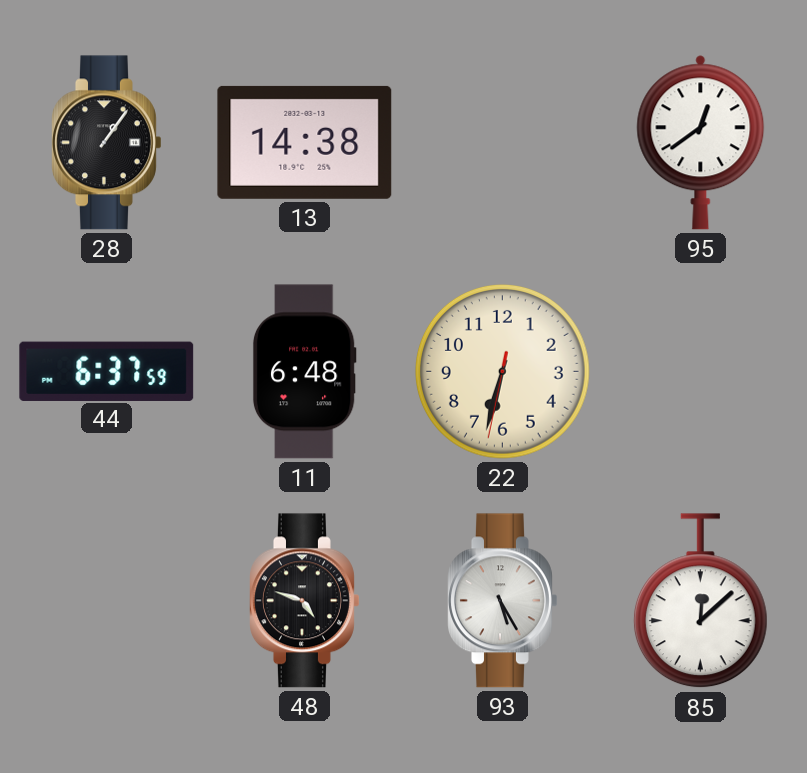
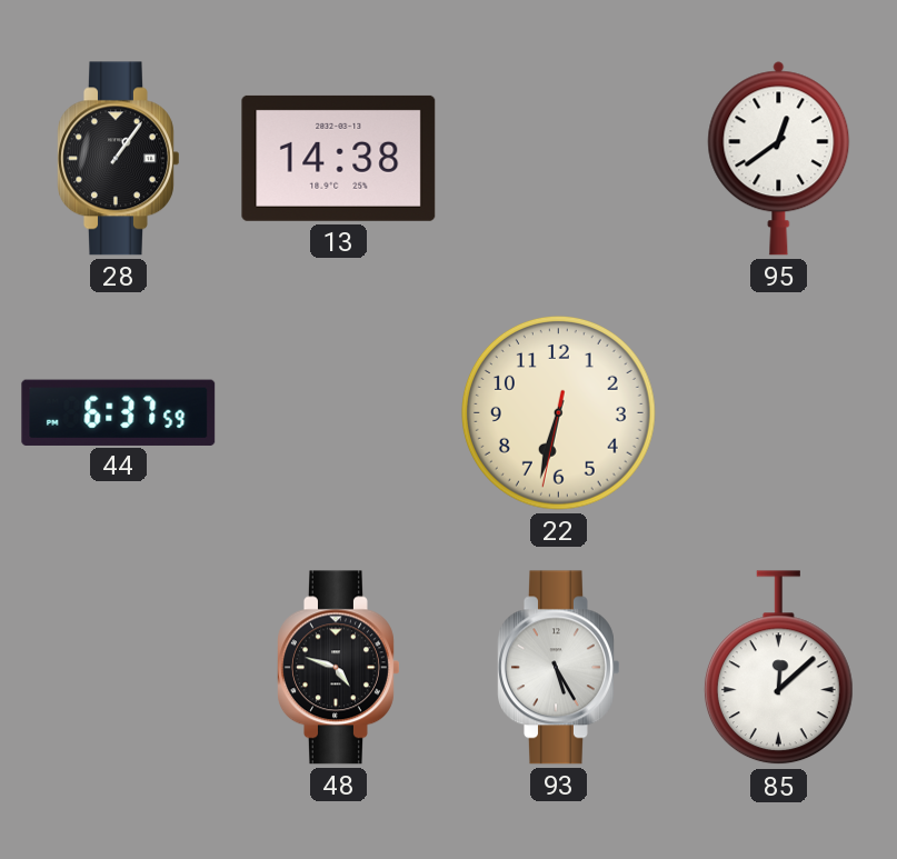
11: 6:48 -> none
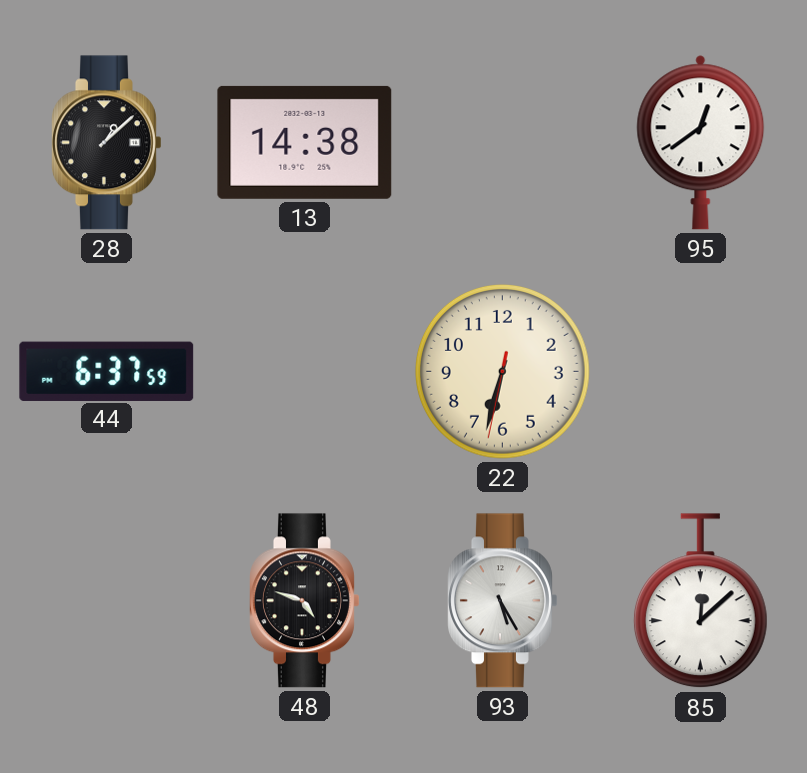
28: 1:06 -> 1:08
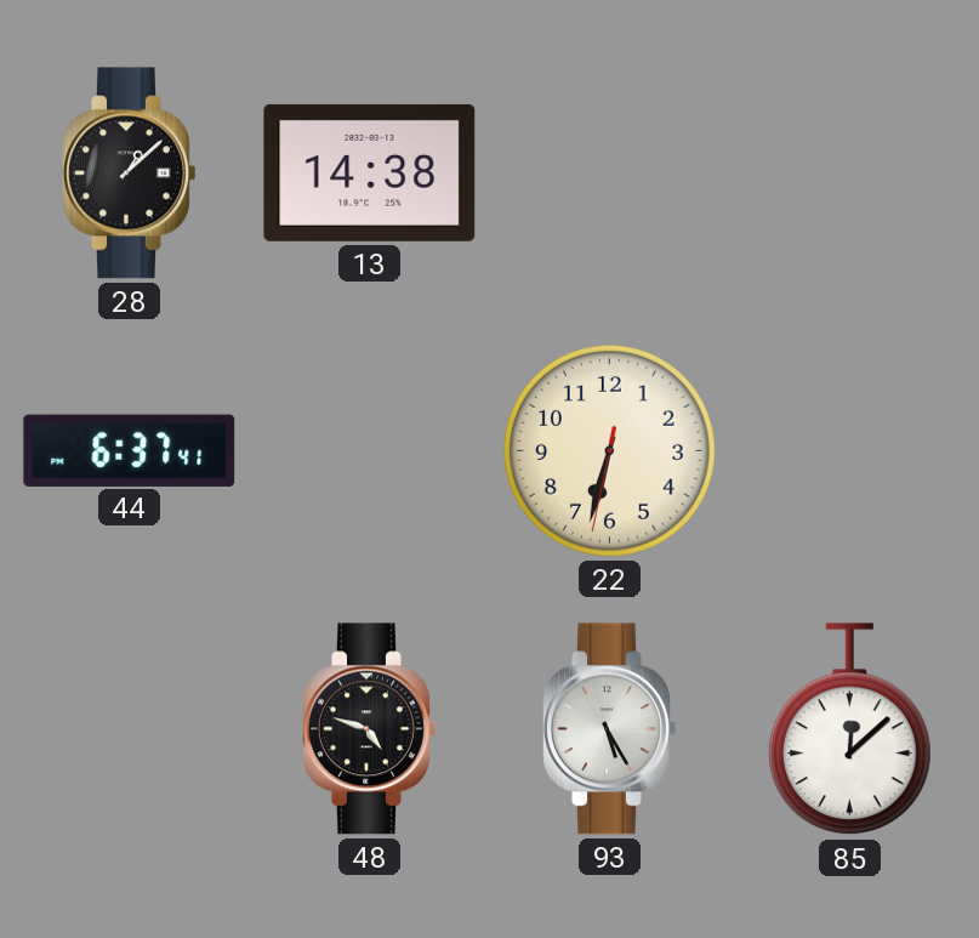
95: 12:39 -> none
44: 6:37:59 -> 6:37:41
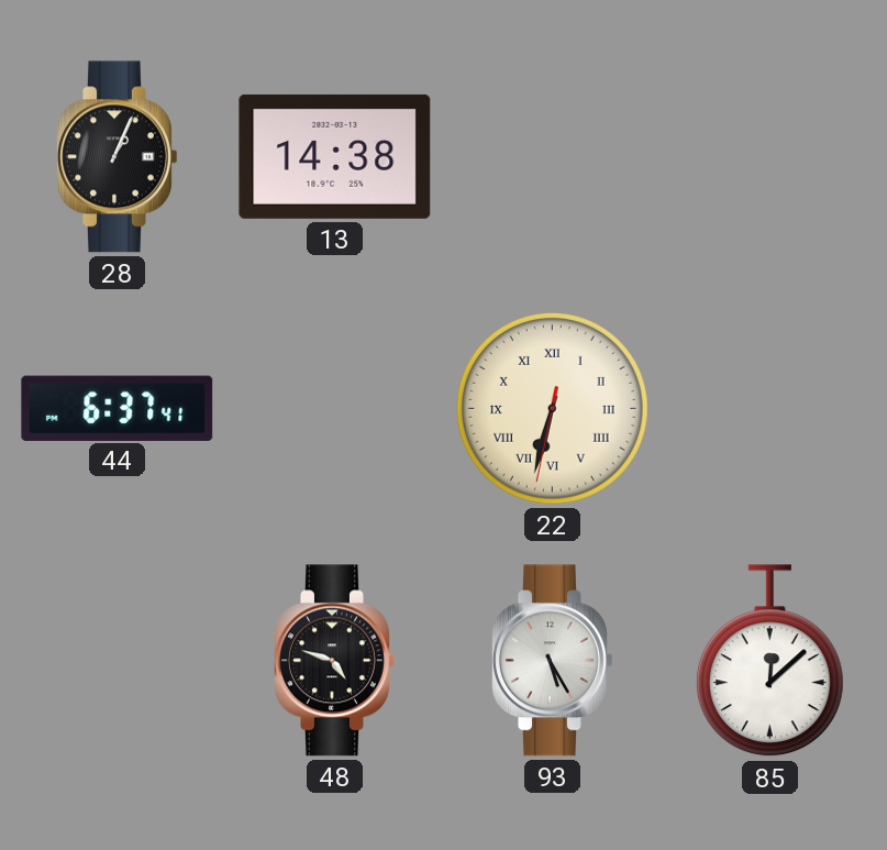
28: 1:08 -> 1:04
22 numerals: Arabic -> Roman
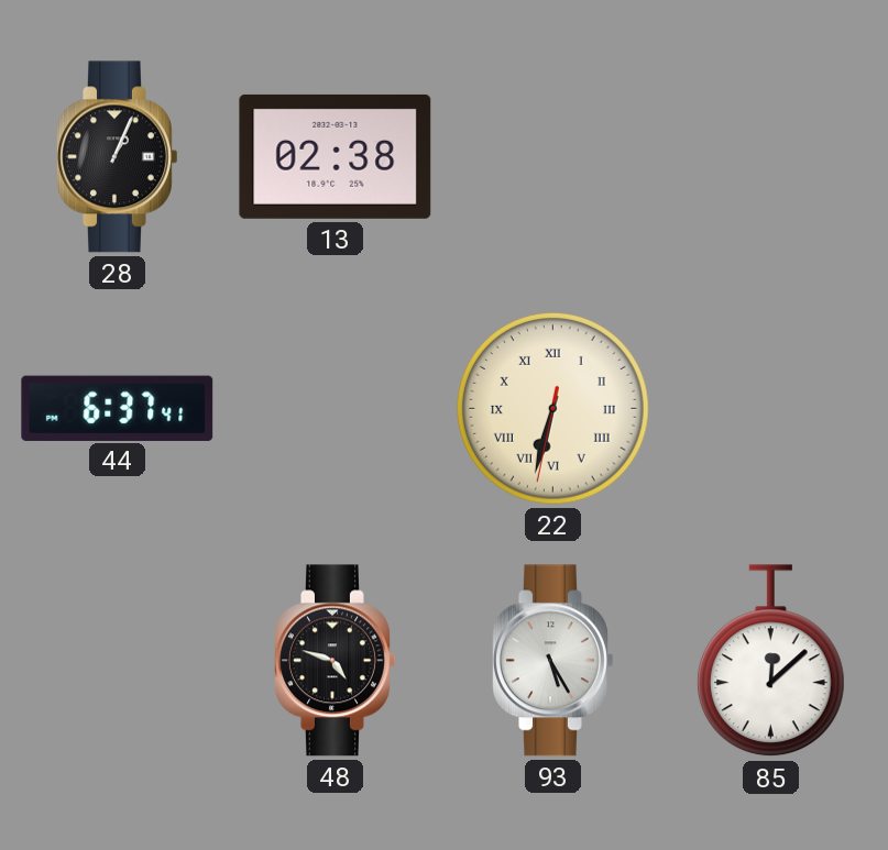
13: 14:38 -> 02:38
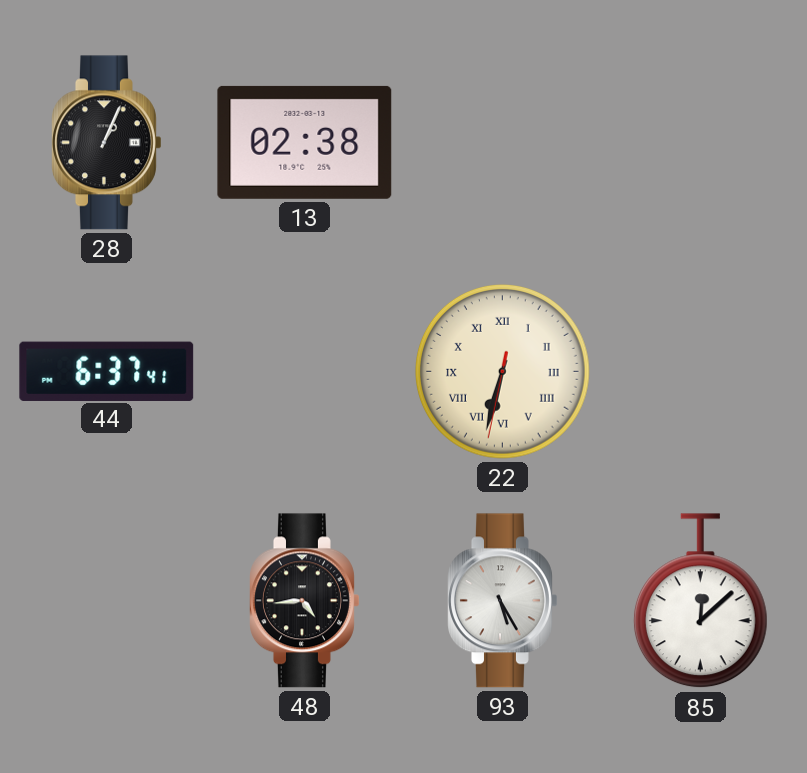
48: 4:48 -> 4:44
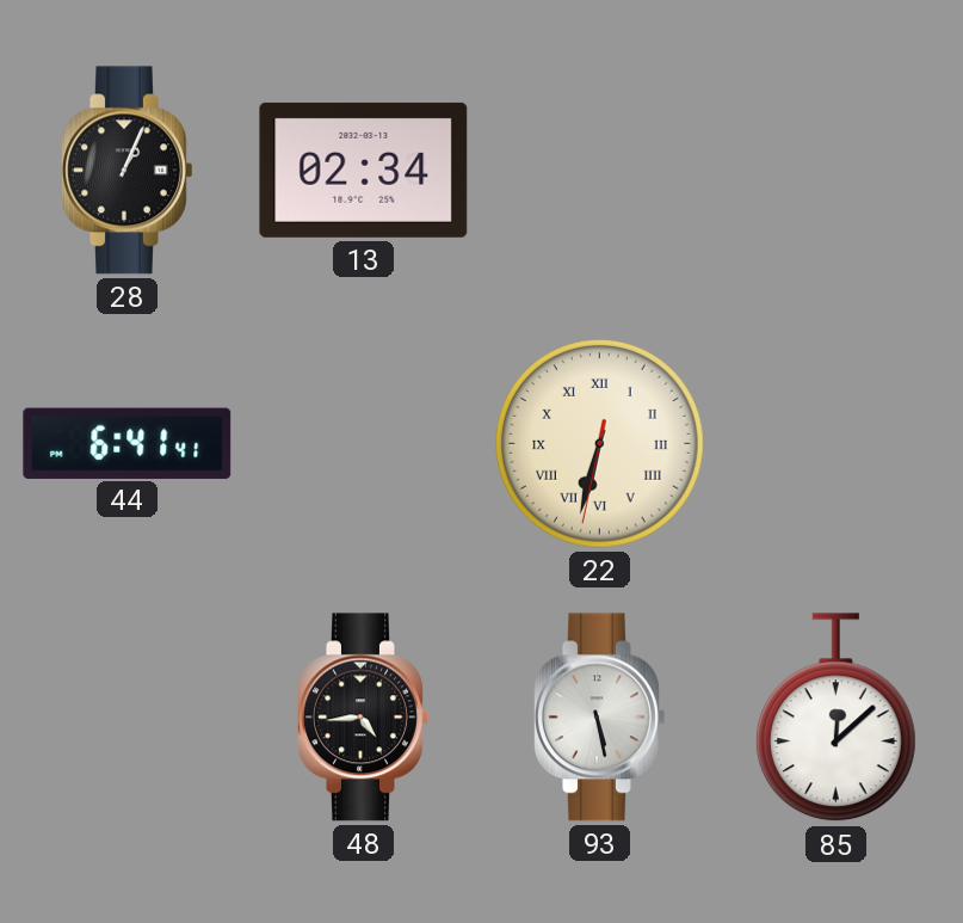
13: 02:38 -> 02:34
44: 6:37 -> 6:41
93: 5:25 -> 5:28
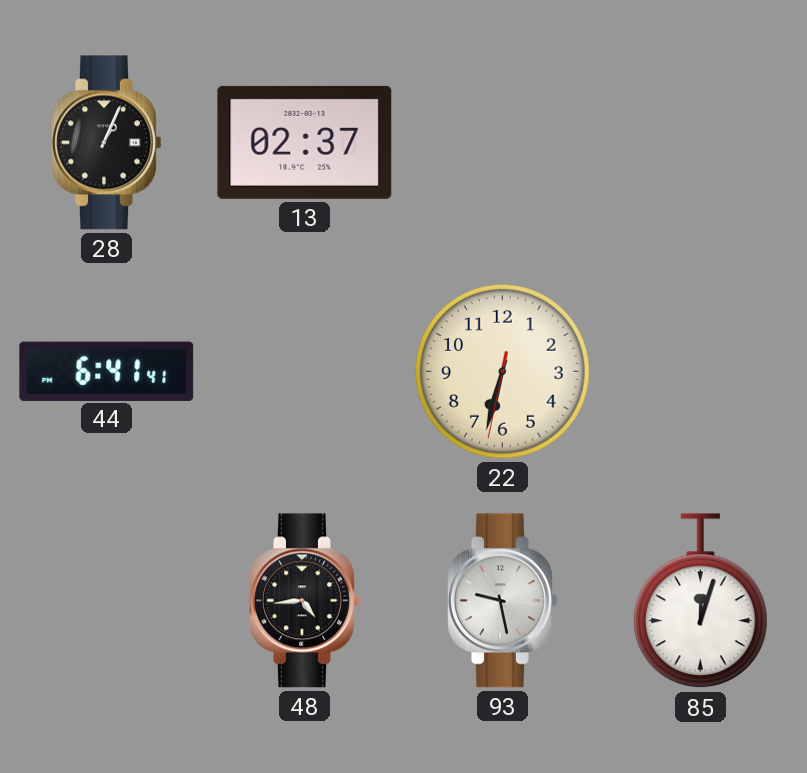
13: 02:34 -> 02:37
22 numerals: Roman -> Arabic
93: 5:28 -> 9:28
85: 12:08 -> 12:03
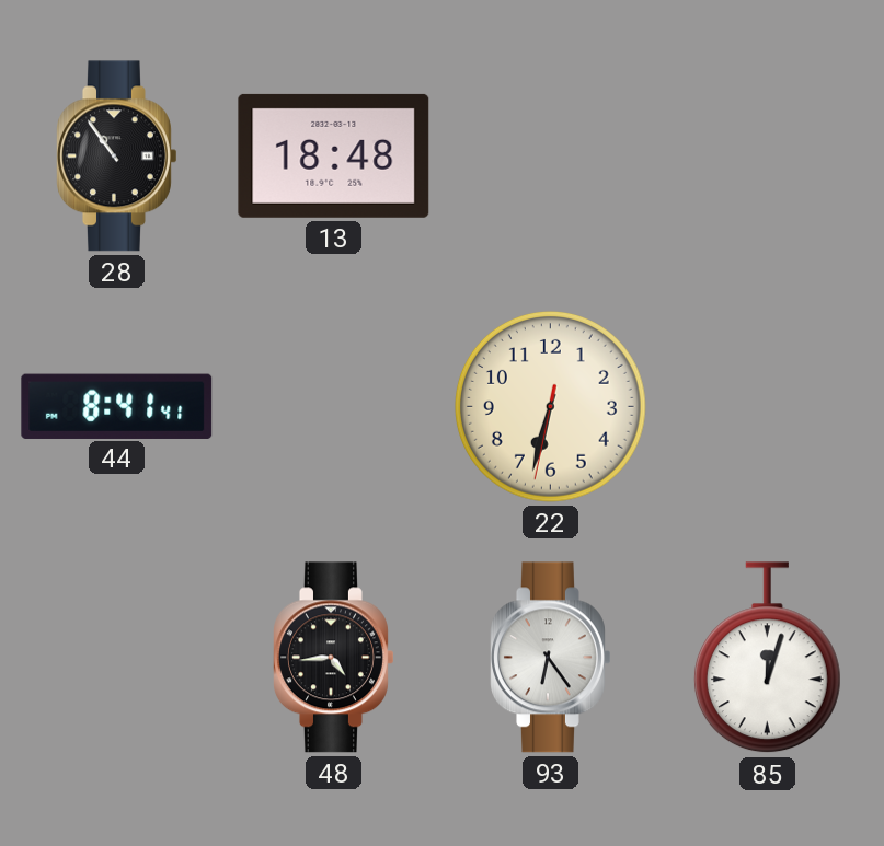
28: 1:04 -> 10:54
13: 02:37 -> 18:48
44: 6:41 -> 8:41
93: 9:28 -> 6:24
